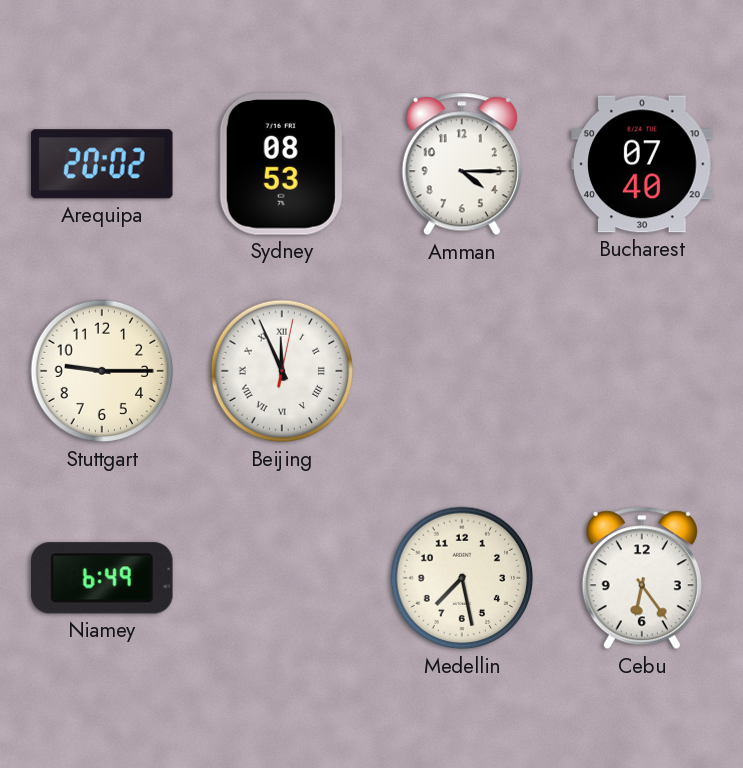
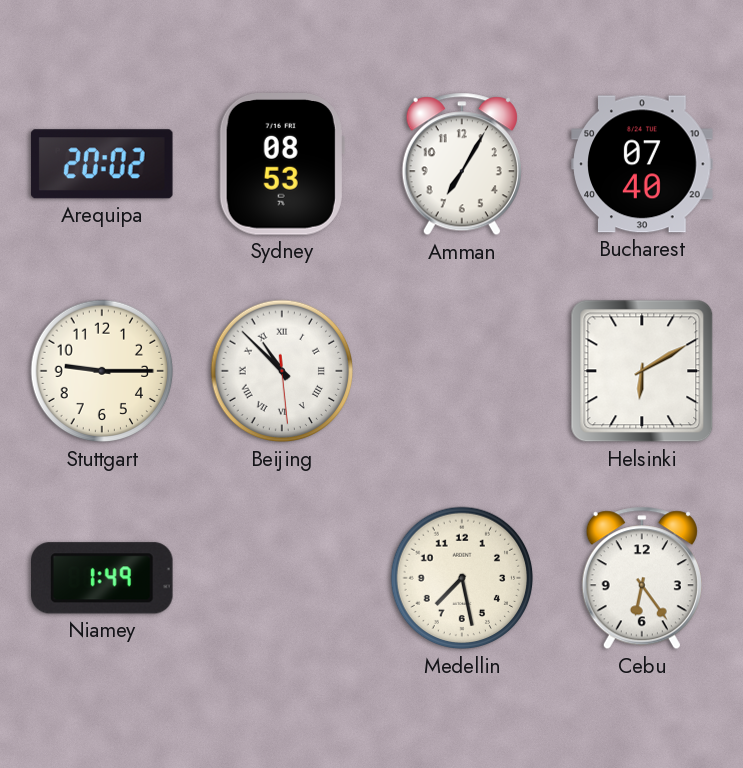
Amman: 4:15 -> 7:05
Beijing: 11:56 -> 10:52
Helsinki: none -> 6:10
Niamey: 6:49 -> 1:49
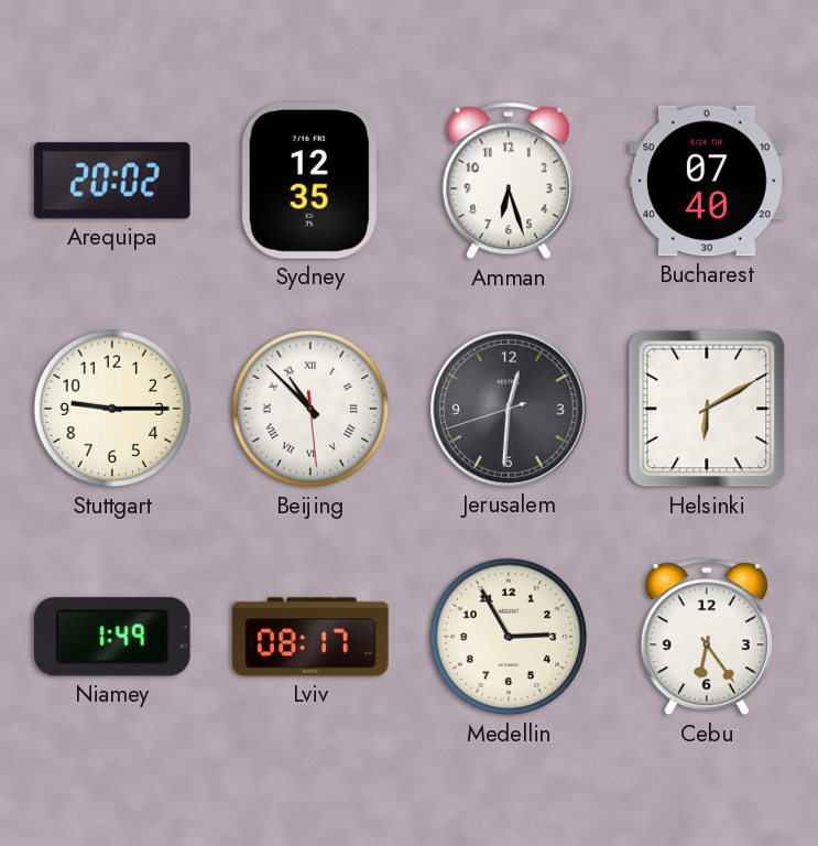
Sydney: 08:53 -> 12:35
Amman: 7:05 -> 6:27
Jerusalem: none -> 12:30
Lviv: none -> 08:17
Medellin: 7:28 -> 2:55
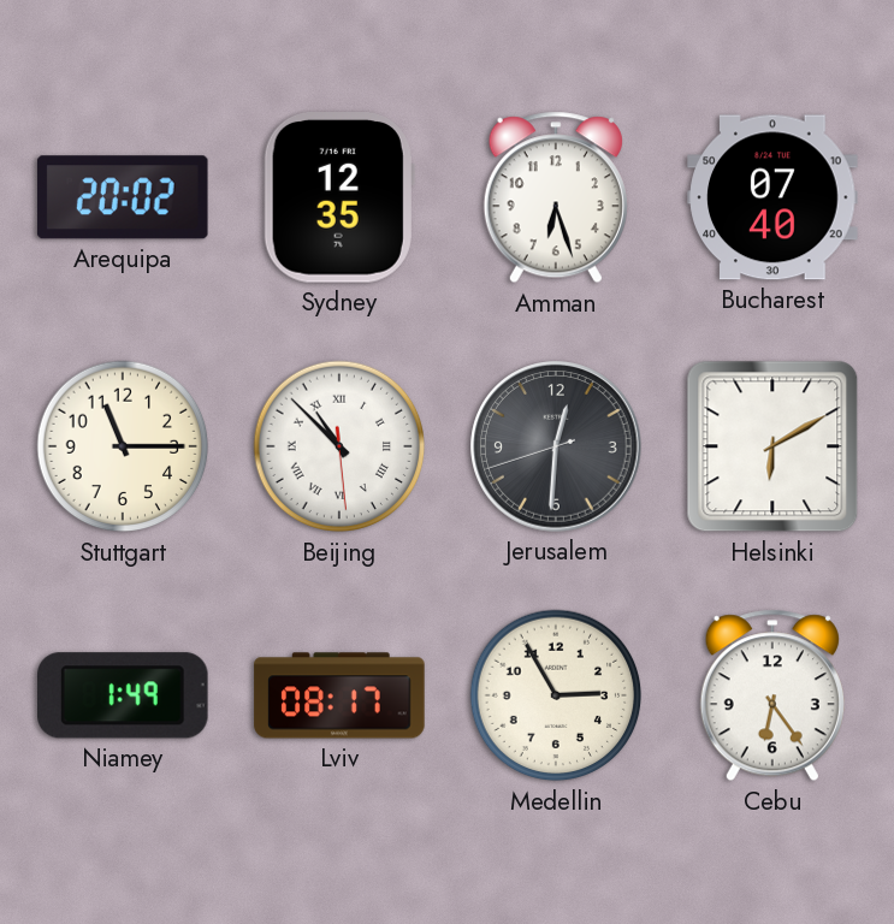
Stuttgart: 9:15 -> 11:15
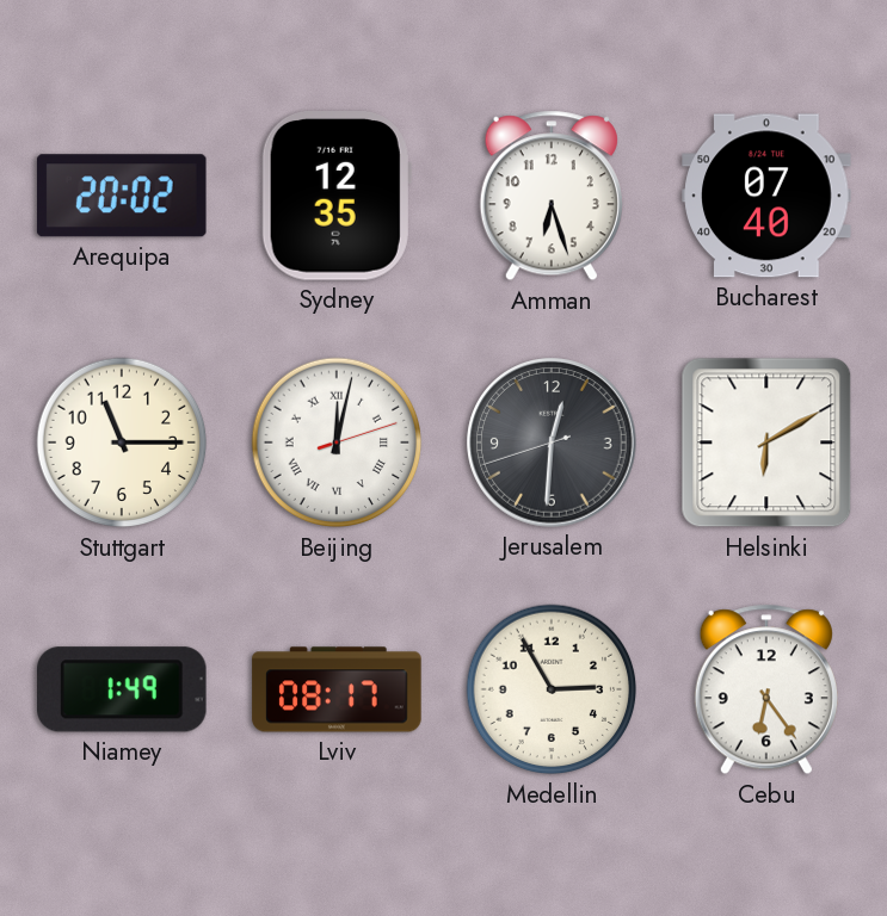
Beijing: 10:52 -> 12:02
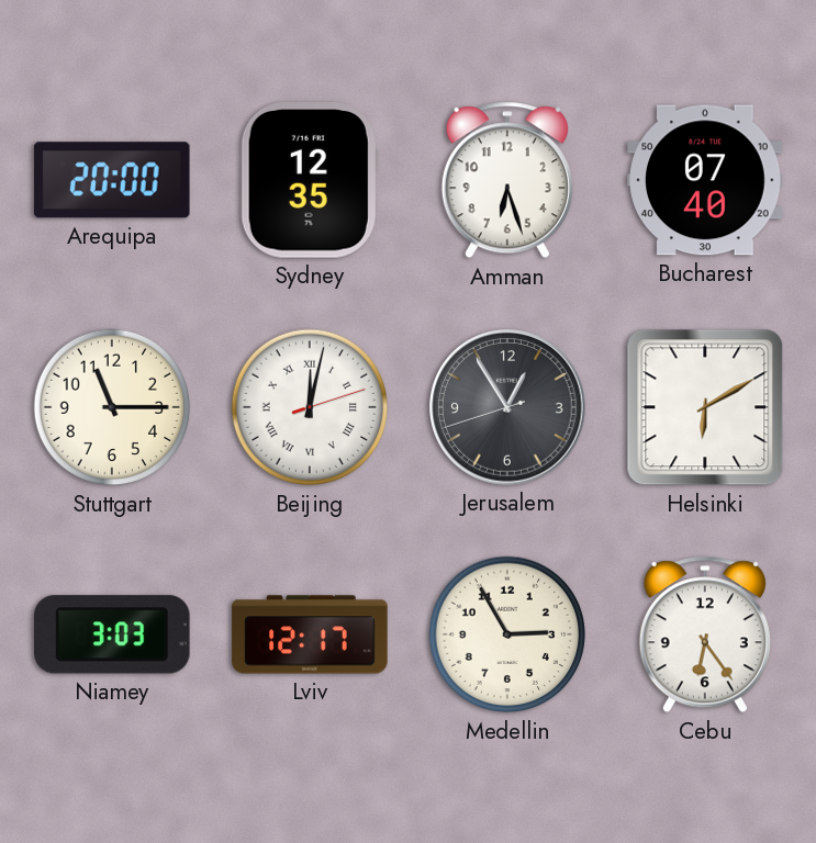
Arequipa: 20:02 -> 20:00
Jerusalem: 12:30 -> 12:54
Niamey: 1:49 -> 3:03
Lviv: 08:17 -> 12:17
